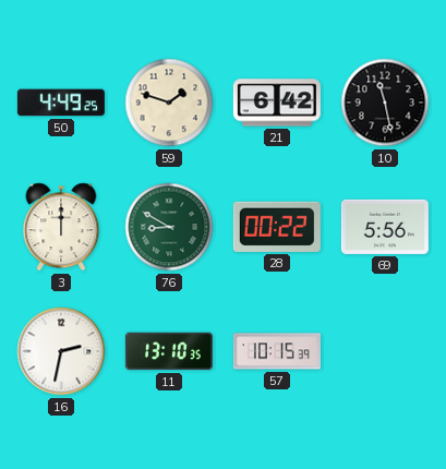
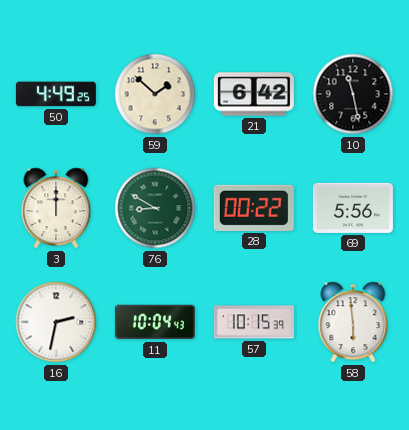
59: 1:48 -> 1:52
11: 13:10 -> 10:04
58: none -> 5:59
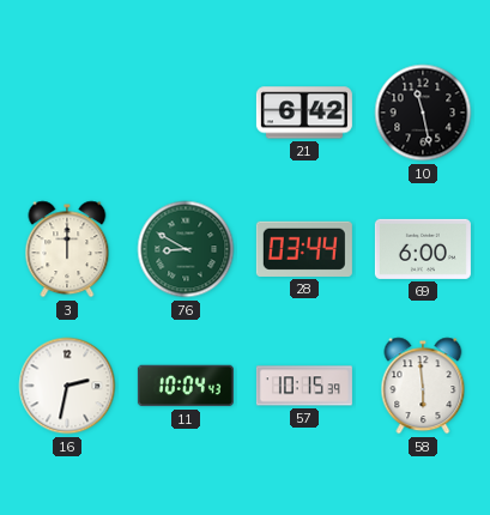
50: 4:49 -> none
59: 1:52 -> none
28: 00:22 -> 03:44
69: 5:56 -> 6:00
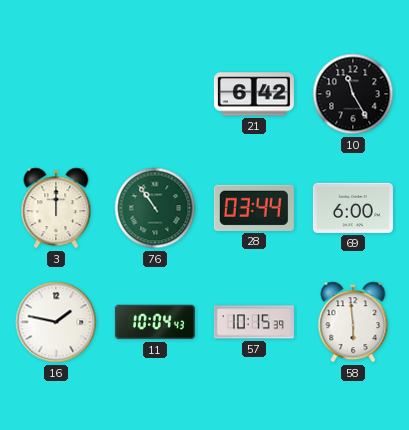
10: 11:28 -> 11:25
76: 8:50 -> 10:54
16: 2:32 -> 1:47
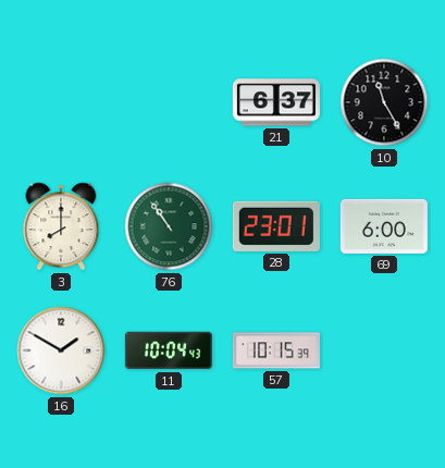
21: 6:42 -> 6:37
3: 12:00 -> 8:00
28: 03:44 -> 23:01
16: 1:47 -> 1:50
58: 5:59 -> none
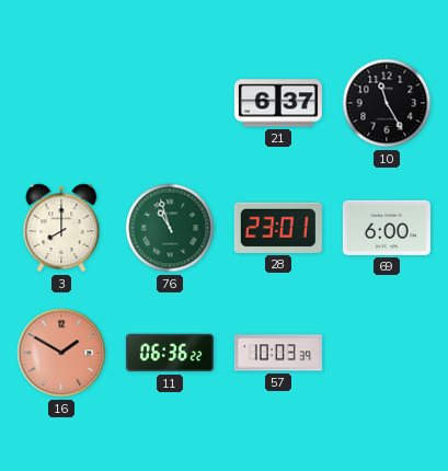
76: 10:54 -> 10:57
16 dial: white -> salmon
11: 10:04 -> 06:36
57: 10:15 -> 10:03
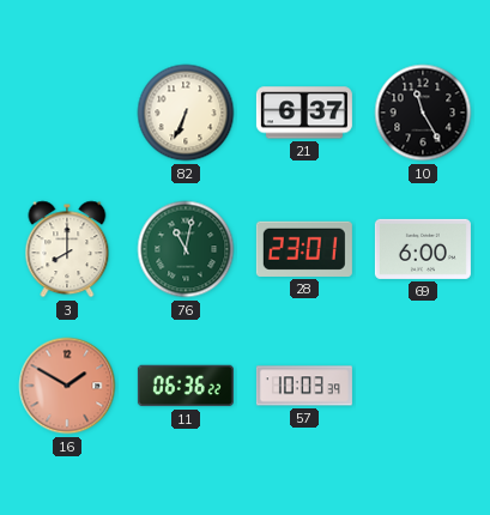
82: none -> 6:34
76: 10:57 -> 11:02
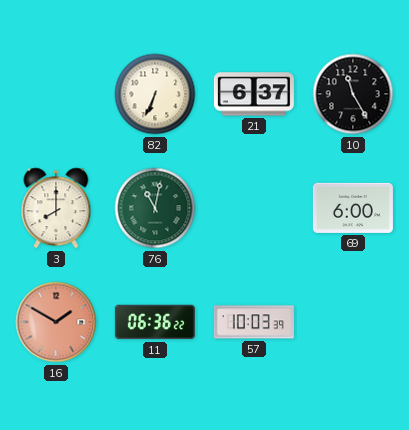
28: 23:01 -> none
